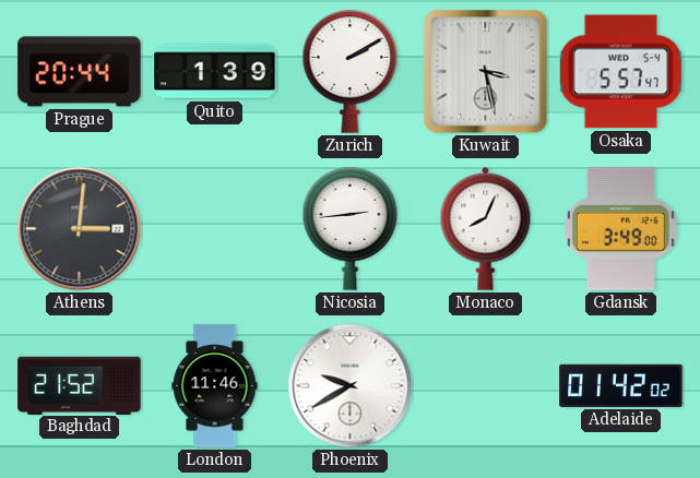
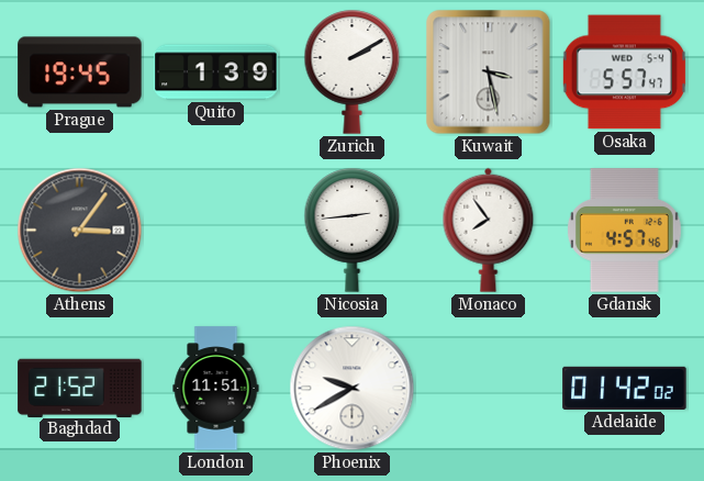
Prague: 20:44 -> 19:45
Athens: 3:01 -> 3:06
Monaco: 8:04 -> 7:54
Gdansk: 3:49 -> 4:57
London: 11:46 -> 11:51
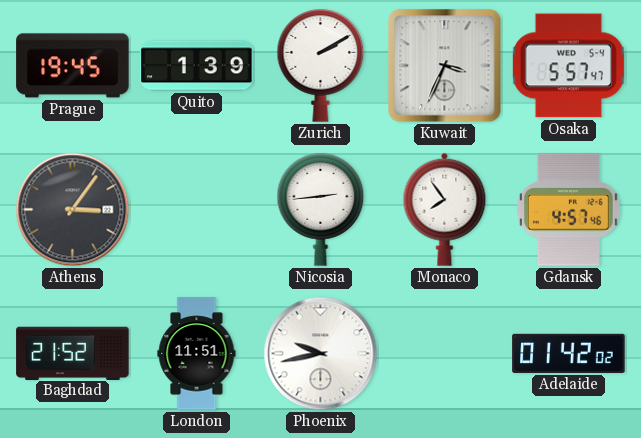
Kuwait: 3:28 -> 3:34
Phoenix: 9:40 -> 9:43
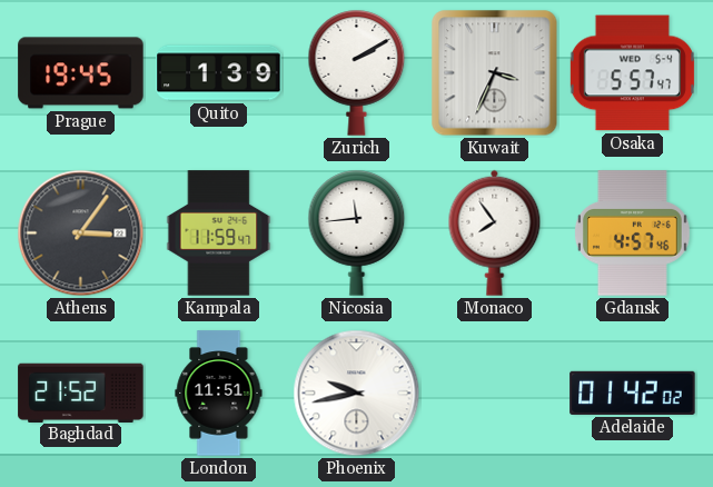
Kampala: none -> 11:59
Nicosia: 2:44 -> 11:44
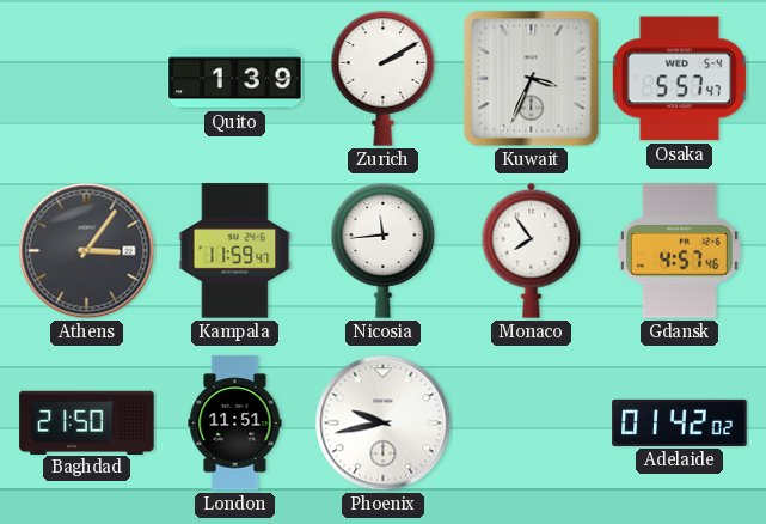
Prague: 19:45 -> none
Baghdad: 21:52 -> 21:50
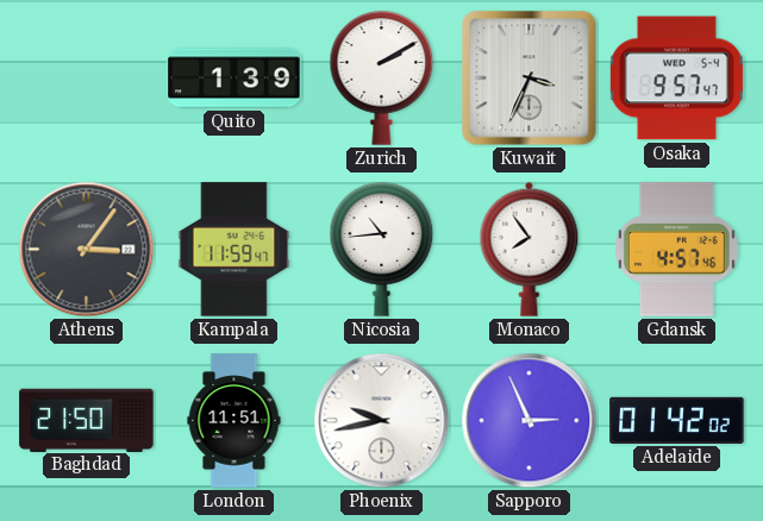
Osaka: 5:57 -> 9:57
Nicosia: 11:44 -> 10:44
Sapporo: none -> 2:56
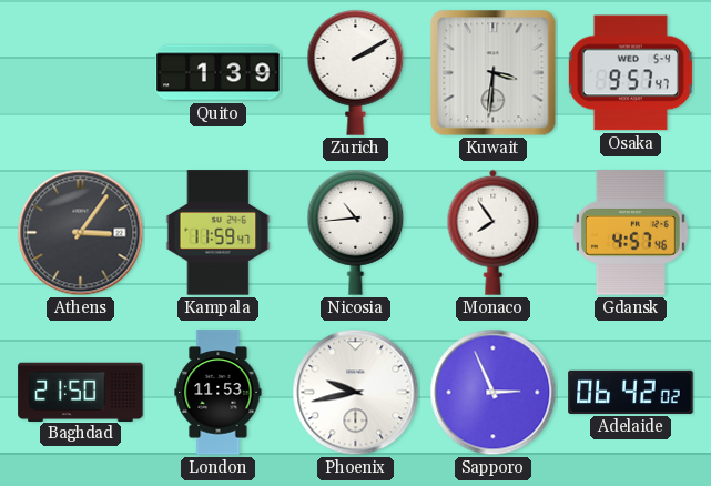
Kuwait: 3:34 -> 3:31
London: 11:51 -> 11:53
Adelaide: 01:42 -> 06:42
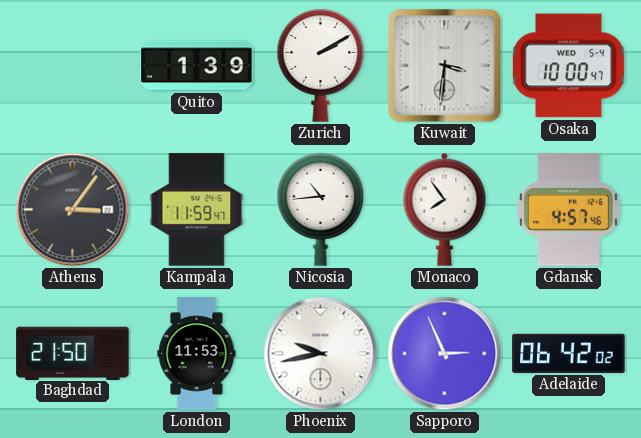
Osaka: 9:57 -> 10:00
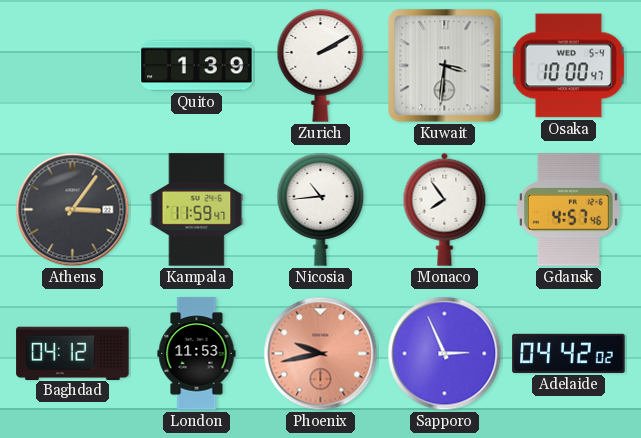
Baghdad: 21:50 -> 04:12
Phoenix dial: white -> salmon
Adelaide: 06:42 -> 04:42
